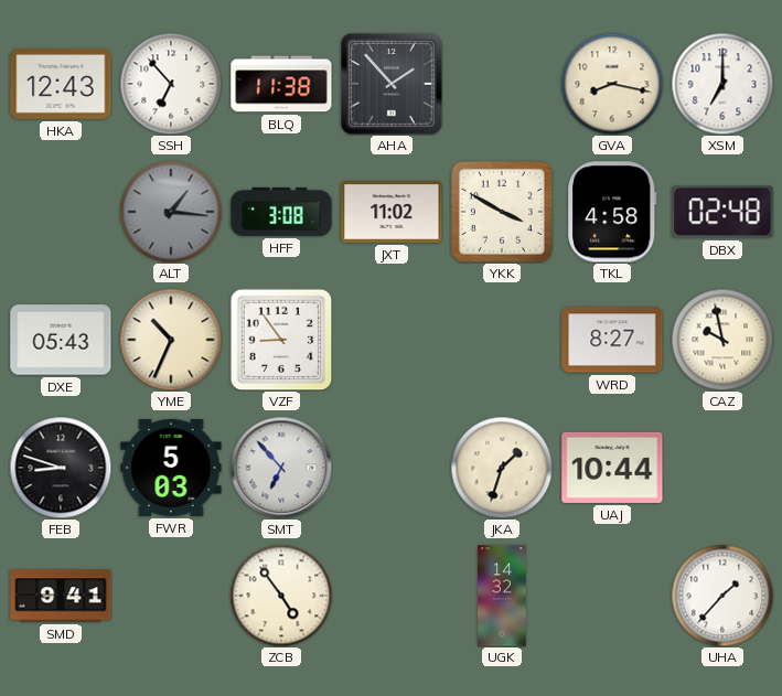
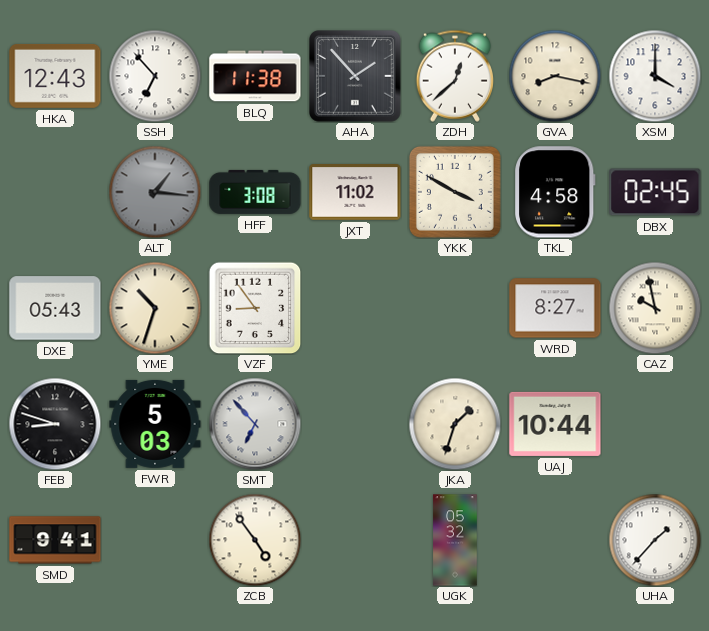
ZDH: none -> 12:38
XSM: 7:00 -> 4:00
DBX: 02:48 -> 02:45
YME: 10:34 -> 10:33
UGK: 14:32 -> 05:32
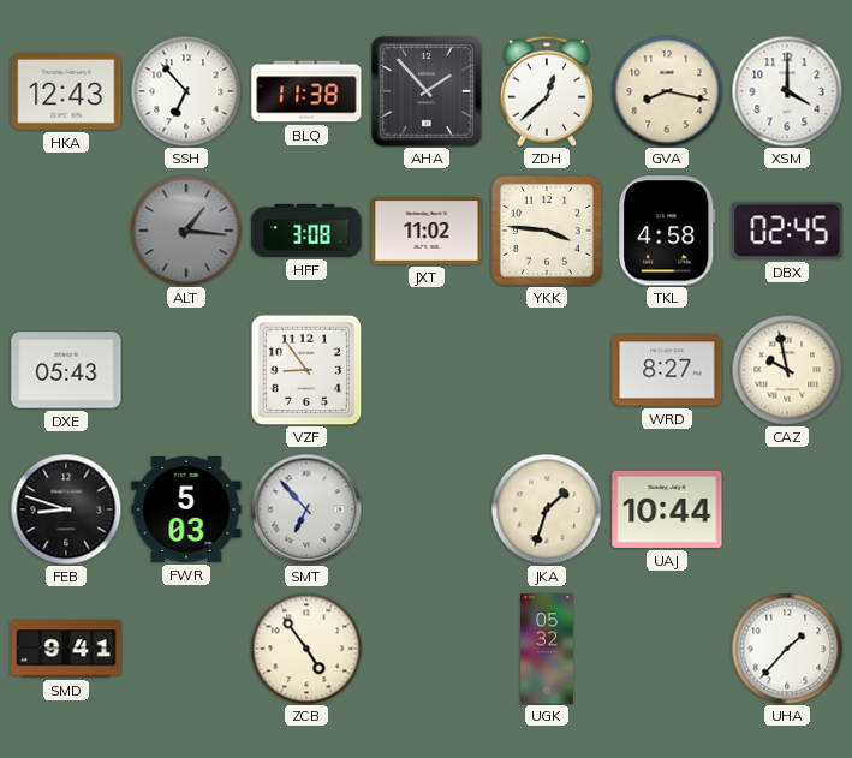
YKK: 3:50 -> 3:46
YME: 10:33 -> none
